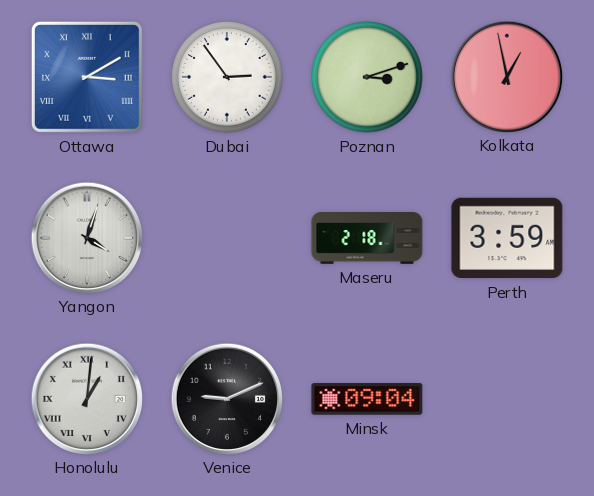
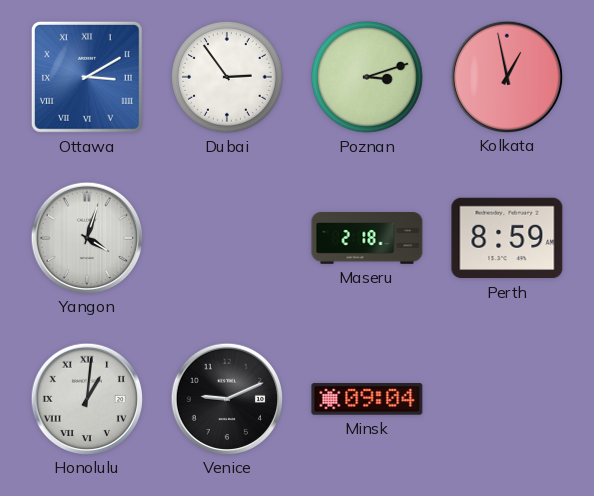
Perth: 3:59 -> 8:59
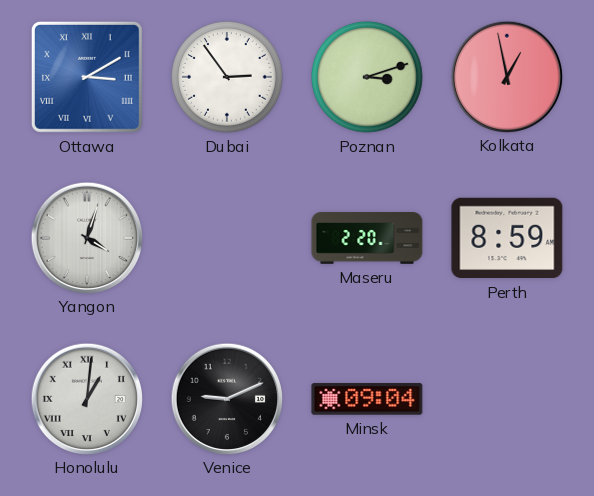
Maseru: 2:18 -> 2:20
